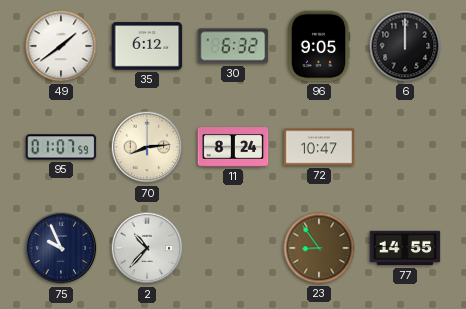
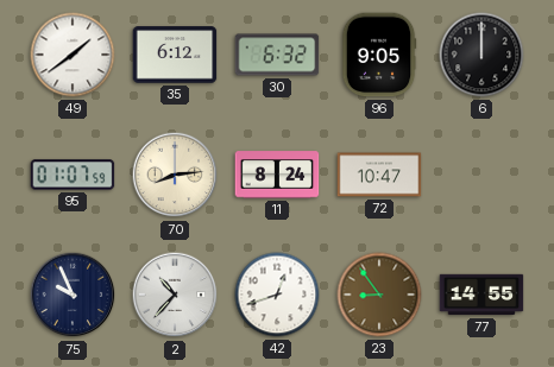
42: none -> 12:42
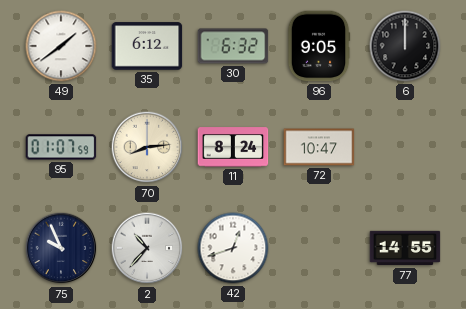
23: 8:54 -> none
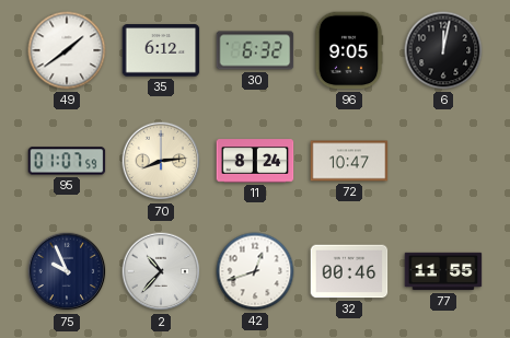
6: 12:00 -> 12:02
32: none -> 00:46
77: 14:55 -> 11:55
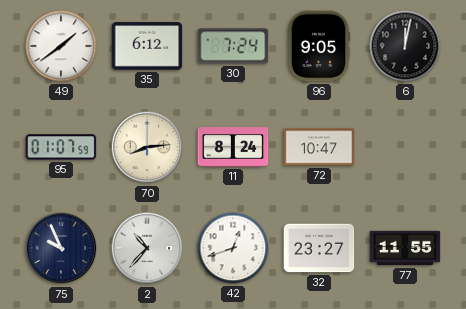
30: 6:32 -> 7:24
32: 00:46 -> 23:27
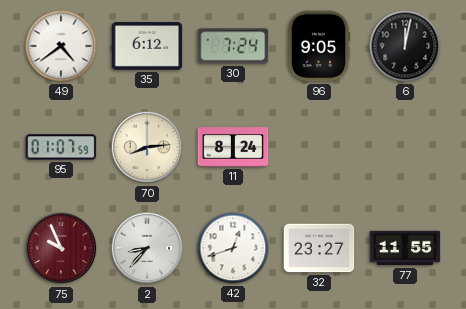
49: 1:39 -> 4:39
72: 10:47 -> none
75 dial: navy -> burgundy
2: 10:37 -> 8:37
